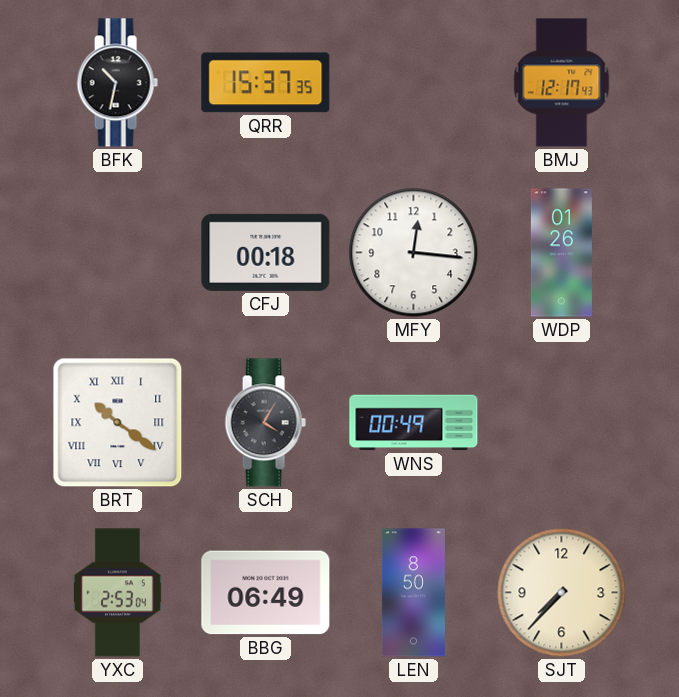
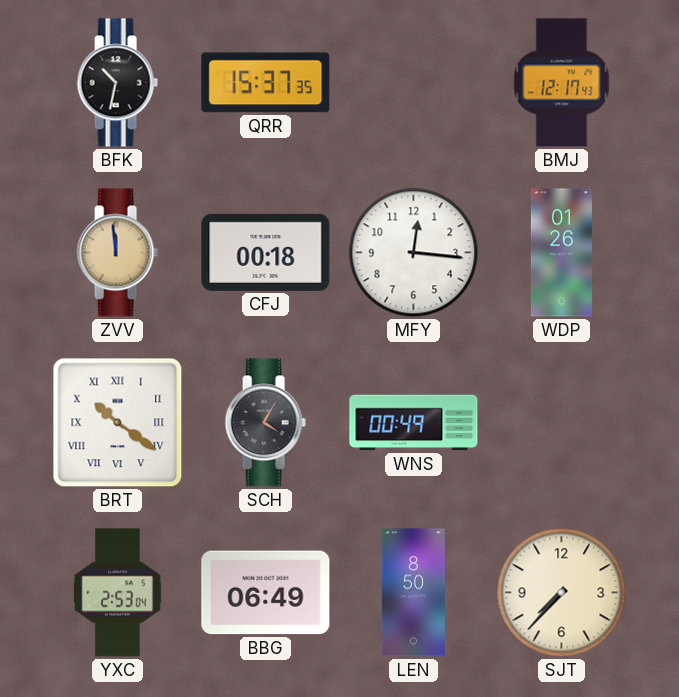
ZVV: none -> 11:59
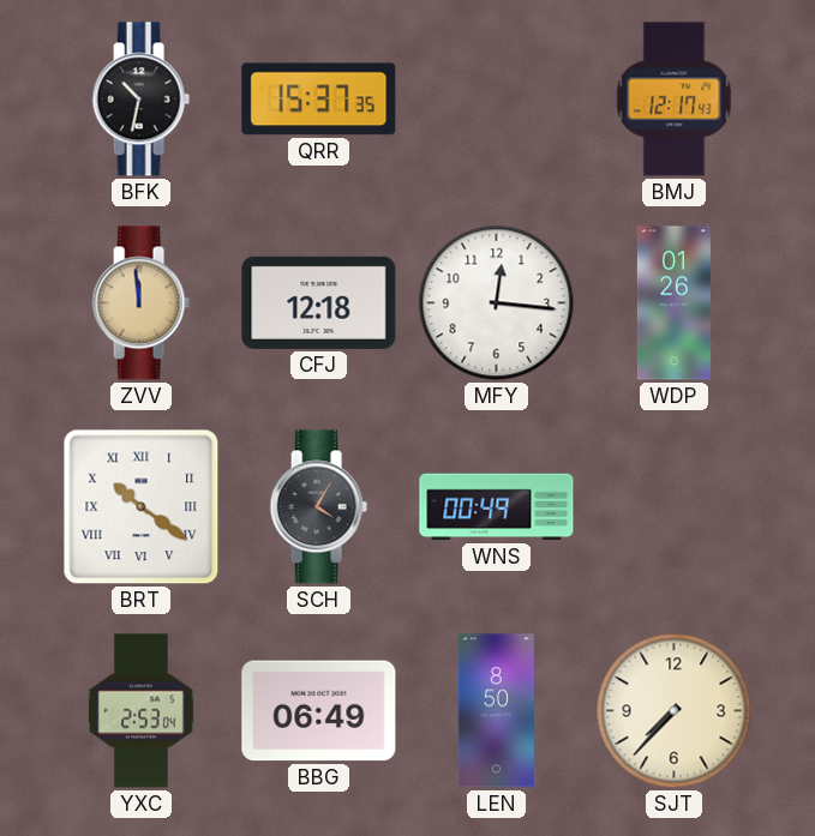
CFJ: 00:18 -> 12:18
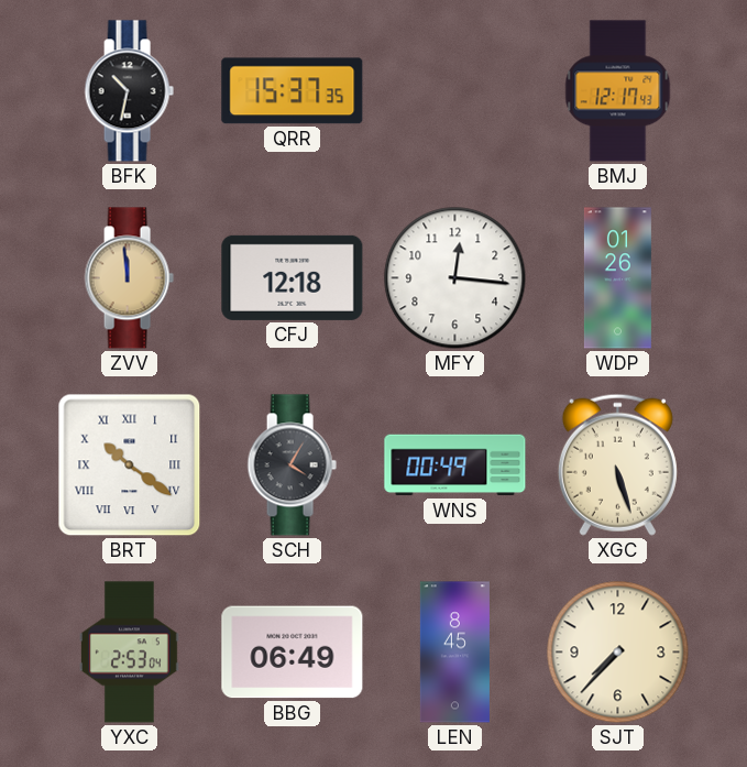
XGC: none -> 5:27
LEN: 8:50 -> 8:45
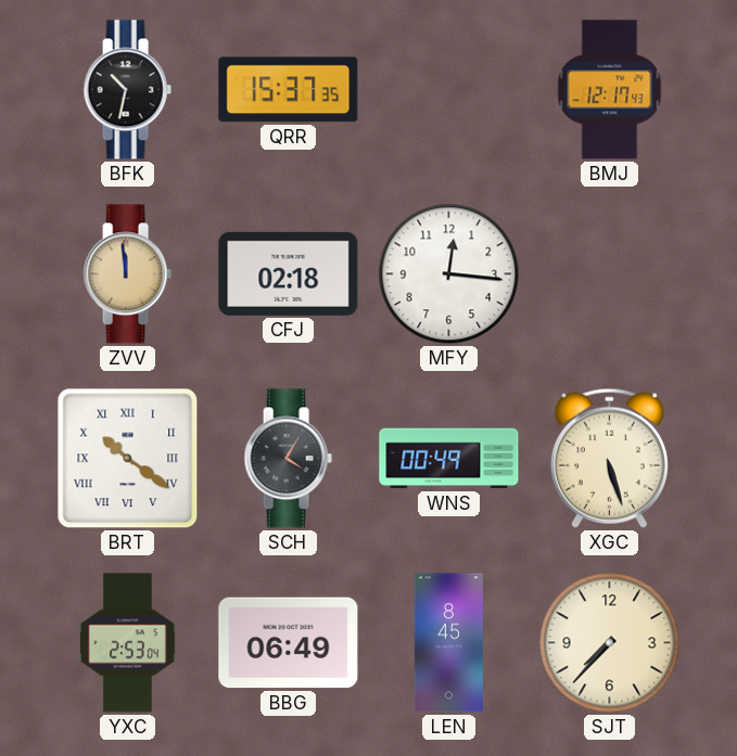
CFJ: 12:18 -> 02:18
WDP: 01:26 -> none
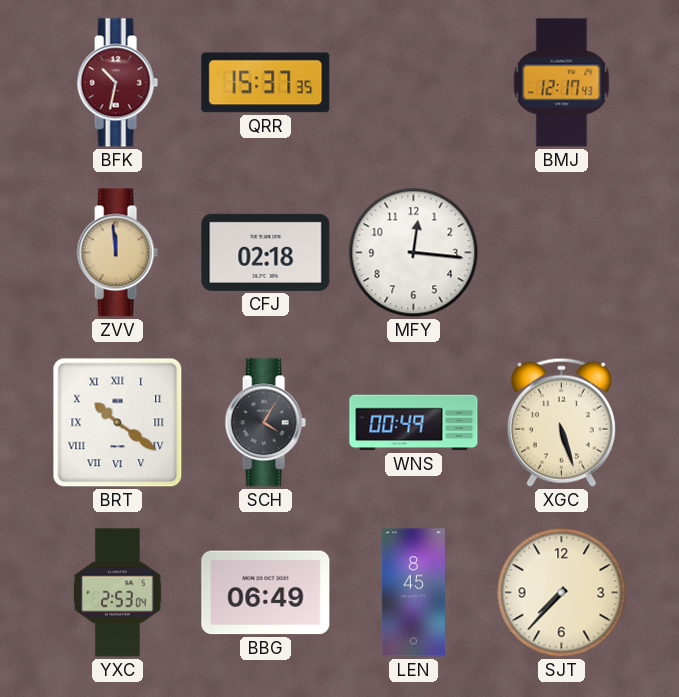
BFK dial: black -> burgundy
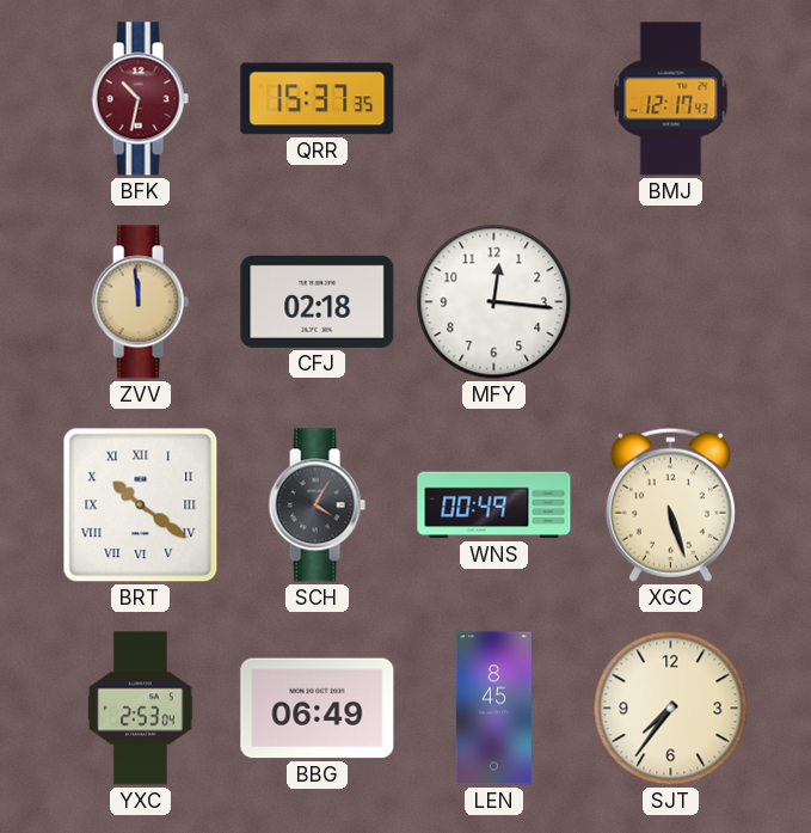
SJT: 7:37 -> 7:36
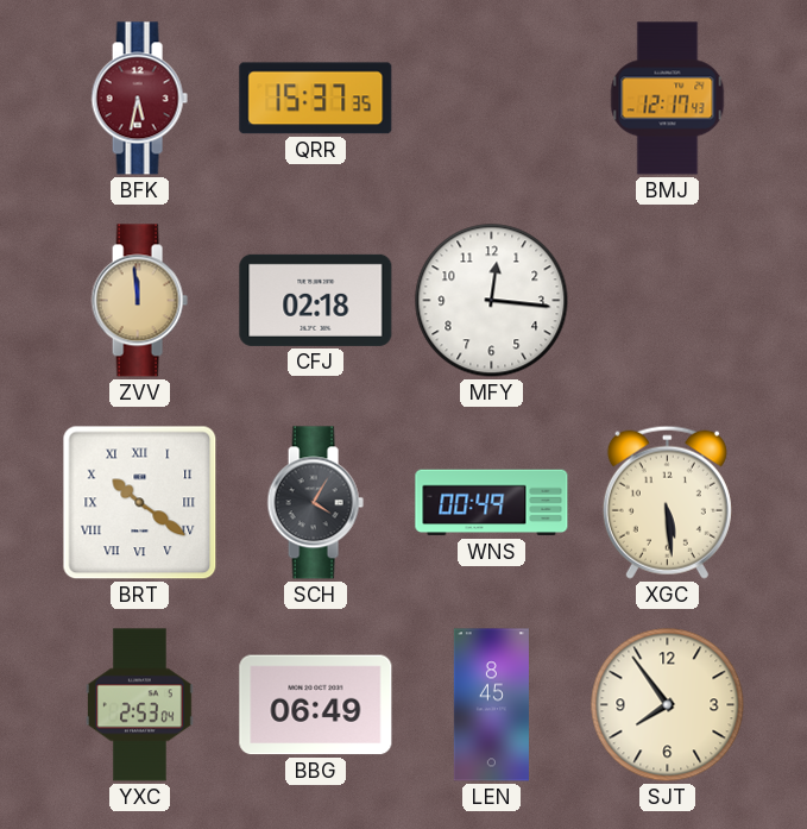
BFK: 10:32 -> 5:32
XGC: 5:27 -> 5:29
SJT: 7:36 -> 7:54
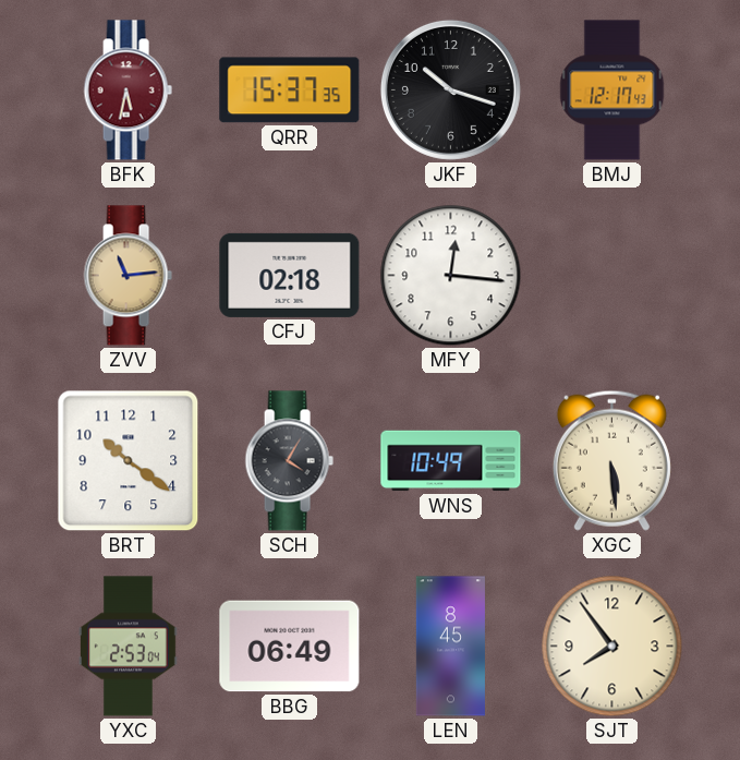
JKF: none -> 10:18
ZVV: 11:59 -> 11:14
BRT numerals: Roman -> Arabic
WNS: 00:49 -> 10:49
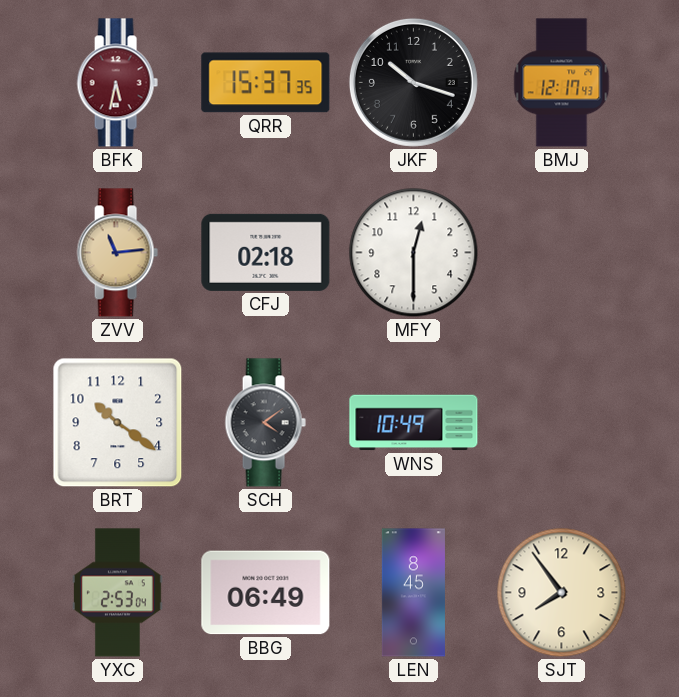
MFY: 12:16 -> 12:30
SCH: 4:05 -> 4:09
XGC: 5:29 -> none
